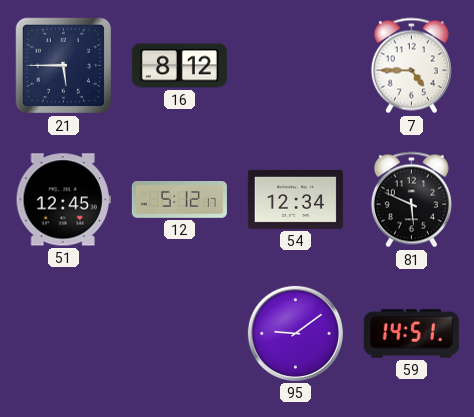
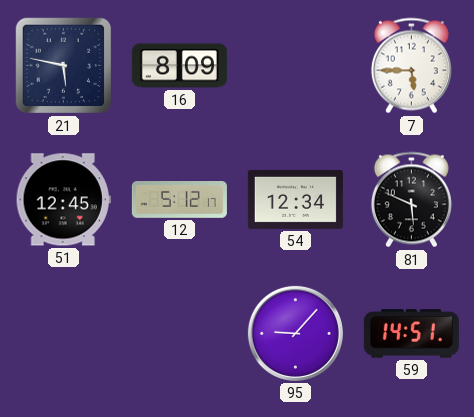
21: 5:45 -> 5:47
16: 8:12 -> 8:09
7: 4:45 -> 5:45
95: 9:09 -> 9:07
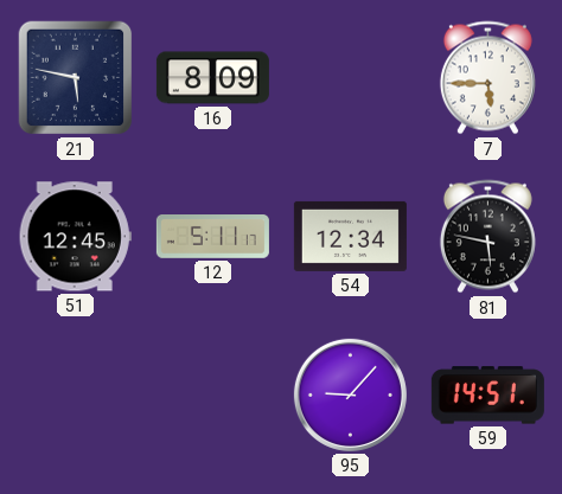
12: 5:12 -> 5:11
81: 5:49 -> 5:47
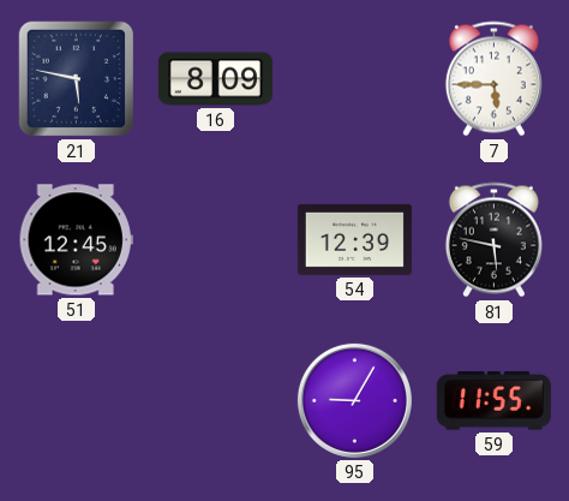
12: 5:11 -> none
54: 12:34 -> 12:39
95: 9:07 -> 9:05
59: 14:51 -> 11:55
